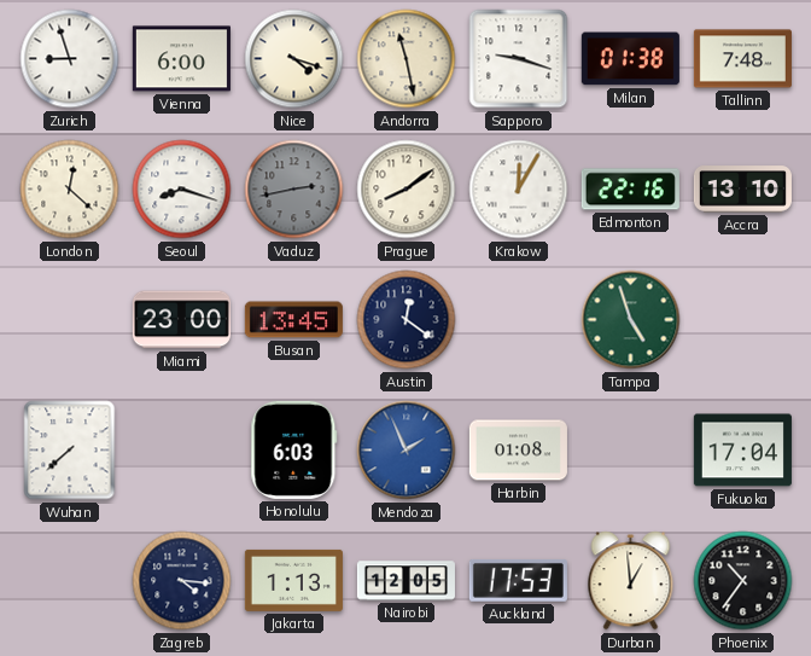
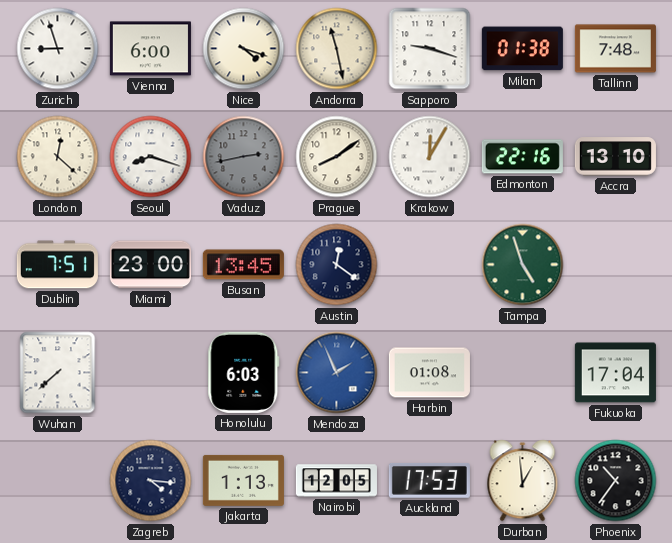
Dublin: none -> 7:51
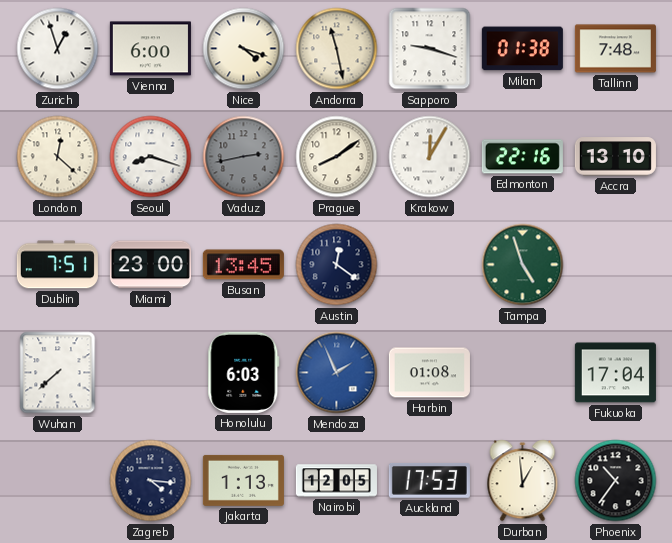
Zurich: 8:57 -> 12:57
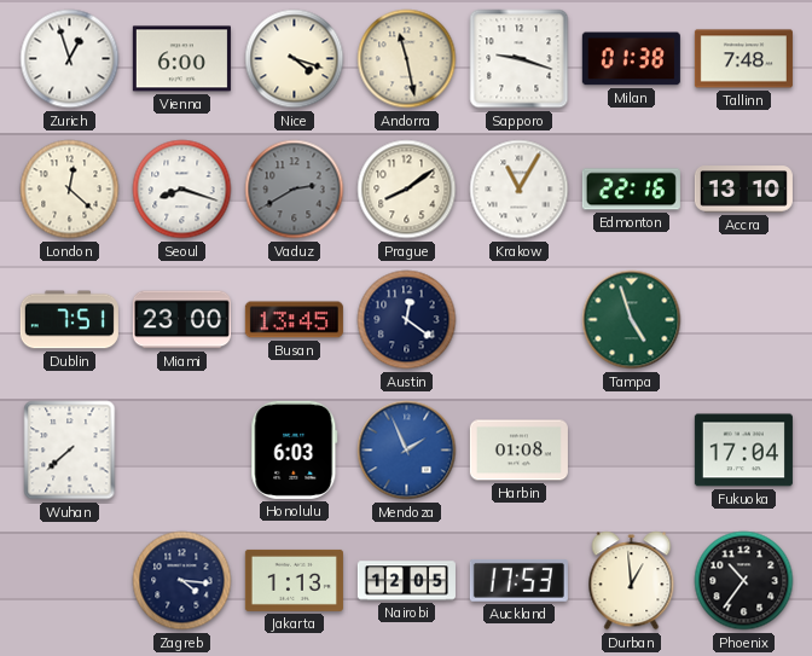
Vaduz: 2:43 -> 2:40
Krakow: 12:05 -> 11:05
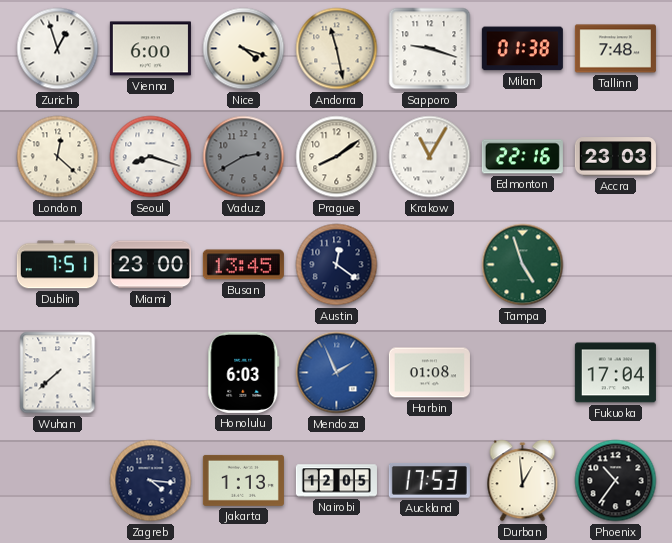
Accra: 13:10 -> 23:03
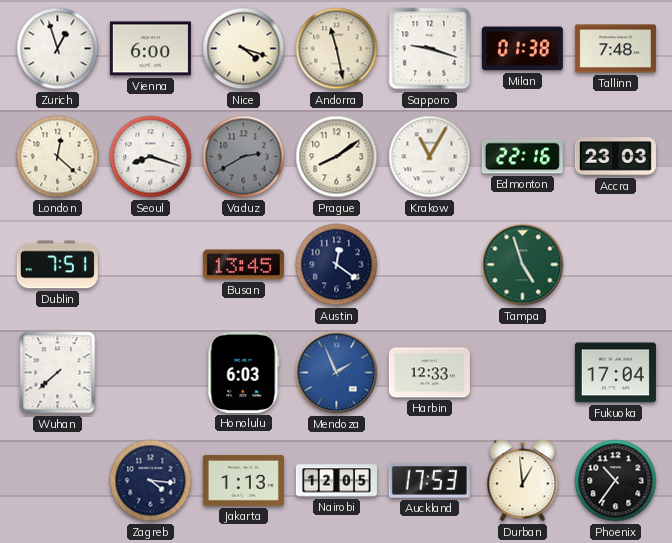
Miami: 23:00 -> none
Harbin: 01:08 -> 12:33
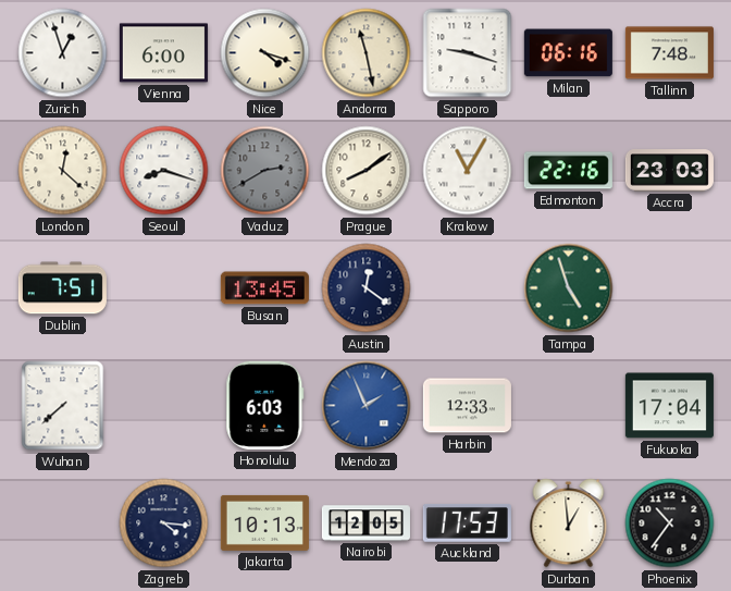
Milan: 01:38 -> 06:16
Jakarta: 1:13 -> 10:13
